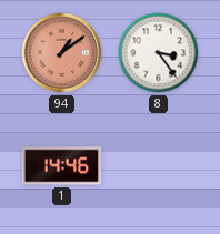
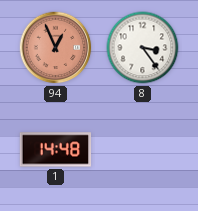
94: 1:09 -> 12:56
1: 14:46 -> 14:48
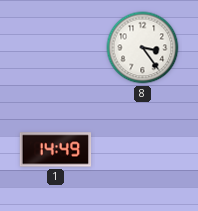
94: 12:56 -> none
1: 14:48 -> 14:49
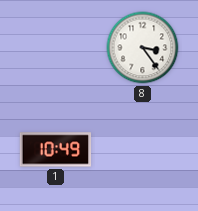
1: 14:49 -> 10:49
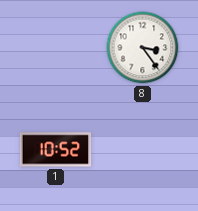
1: 10:49 -> 10:52
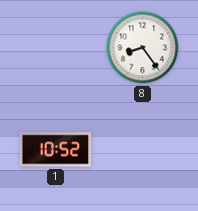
8: 3:24 -> 8:24
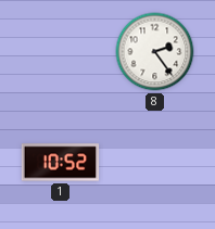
8: 8:24 -> 2:24
